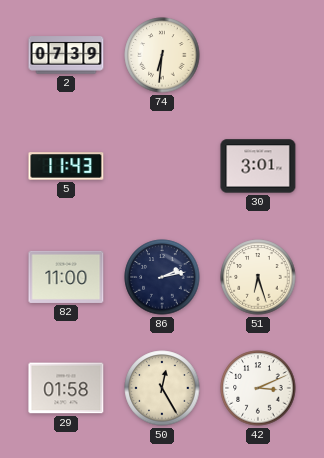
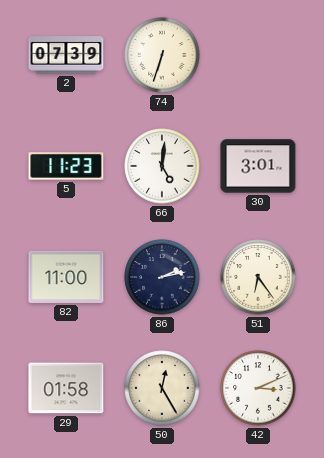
74: 6:31 -> 6:33
5: 11:43 -> 11:23
66: none -> 5:01
51: 6:27 -> 6:24
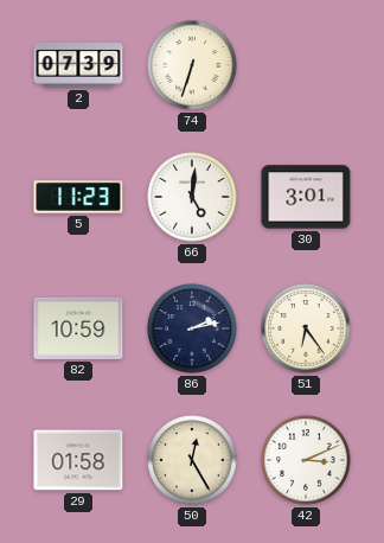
82: 11:00 -> 10:59
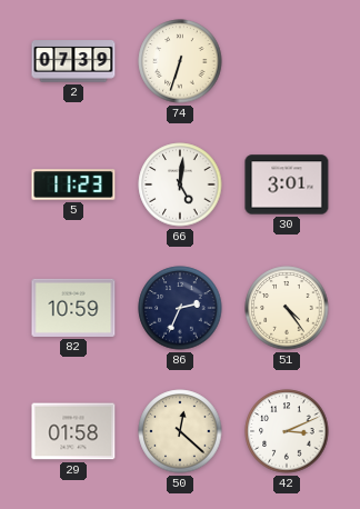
86: 2:13 -> 2:34
51: 6:24 -> 4:24
50: 12:25 -> 12:22
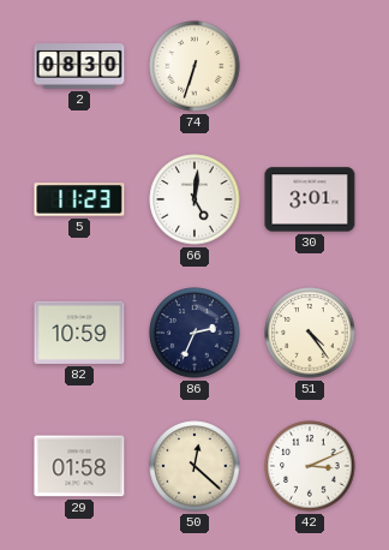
2: 07:39 -> 08:30
